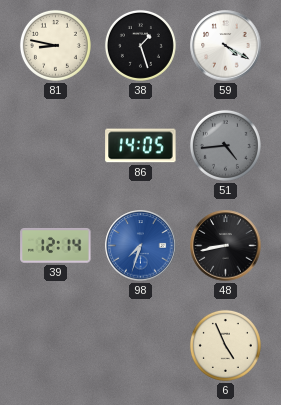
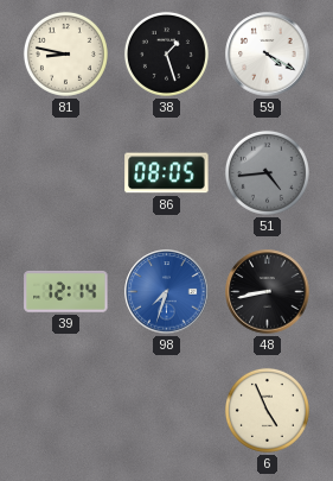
86: 14:05 -> 08:05
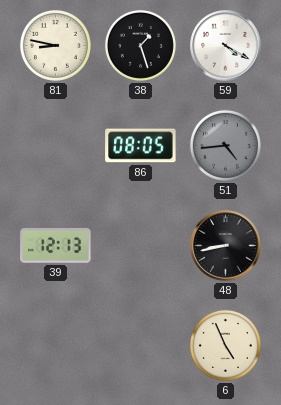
39: 12:14 -> 12:13
98: 7:33 -> none
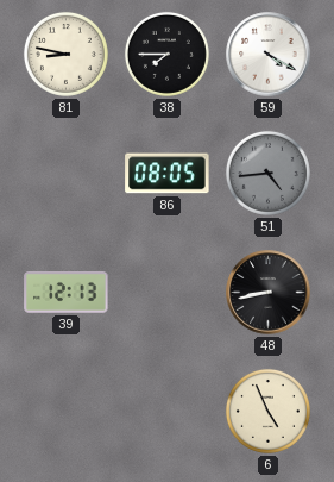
38: 1:27 -> 7:45
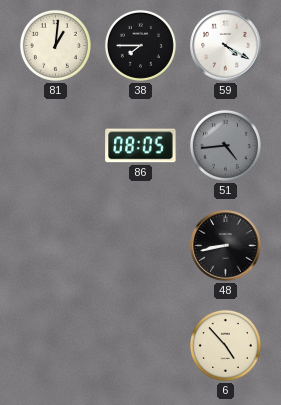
81: 8:47 -> 1:01
39: 12:13 -> none
6: 4:56 -> 4:53
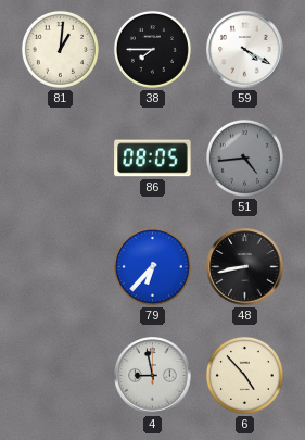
79: none -> 6:37
4: none -> 8:58
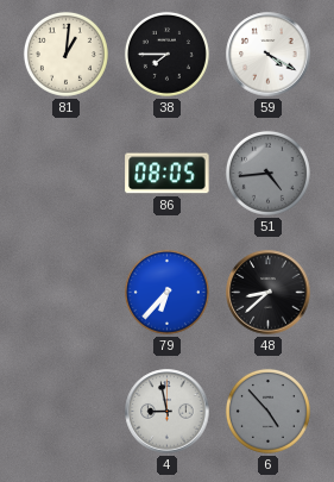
48: 8:43 -> 8:38
6 dial: cream -> grey
